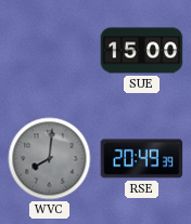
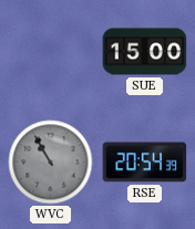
WVC: 8:01 -> 10:55
RSE: 20:49 -> 20:54
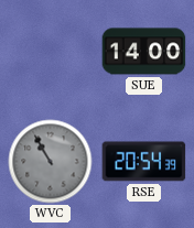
SUE: 15:00 -> 14:00
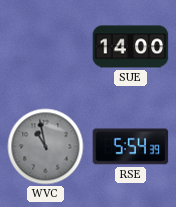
WVC: 10:55 -> 10:58
RSE: 20:54 -> 5:54
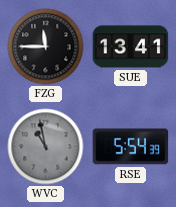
FZG: none -> 11:45
SUE: 14:00 -> 13:41
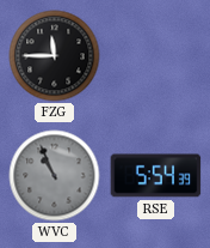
SUE: 13:41 -> none
WVC: 10:58 -> 10:56
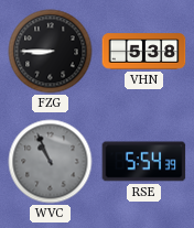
FZG: 11:45 -> 8:45
VHN: none -> 5:38
